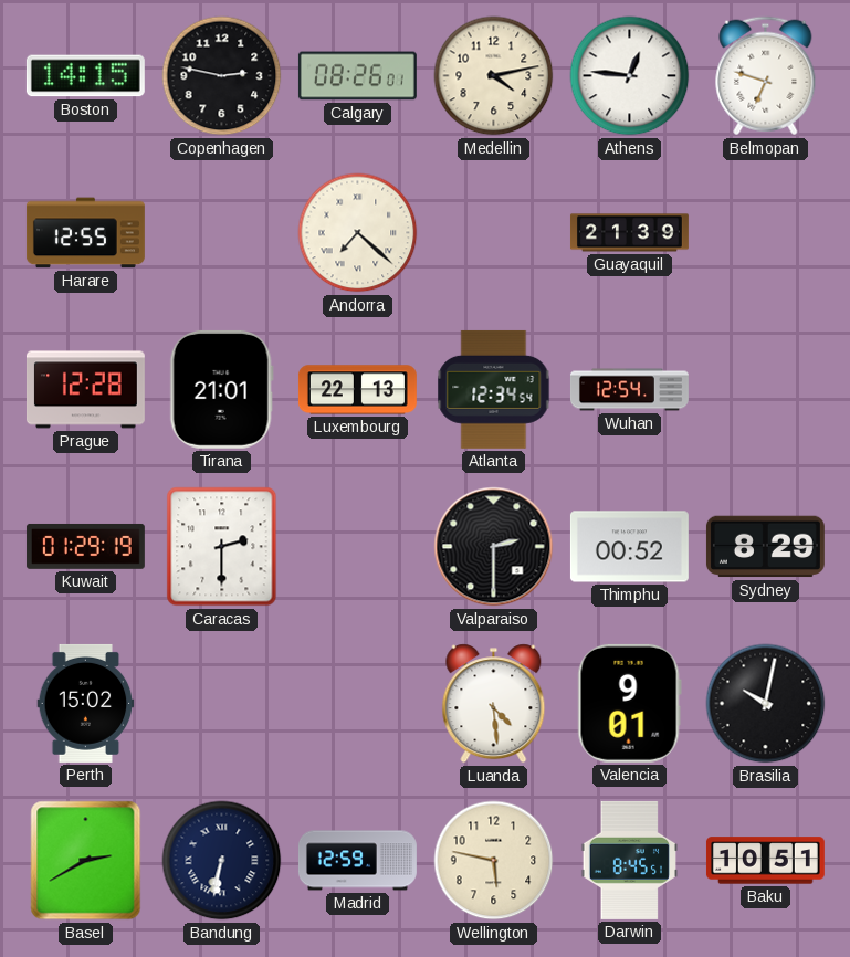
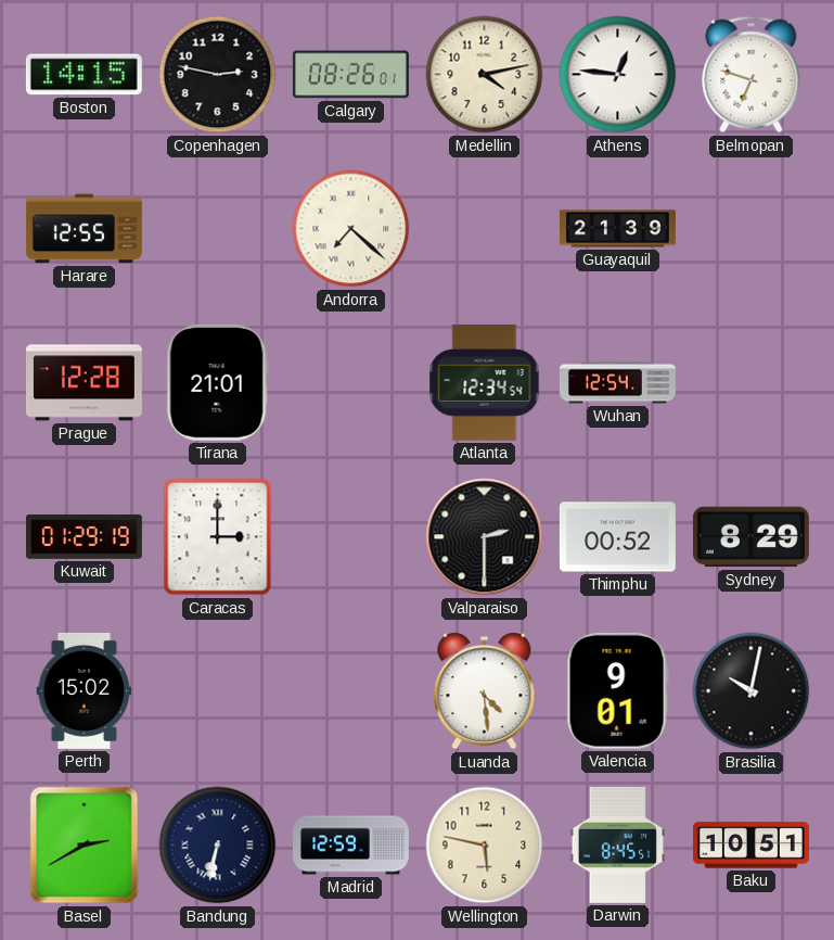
Luxembourg: 22:13 -> none
Caracas: 2:30 -> 3:00
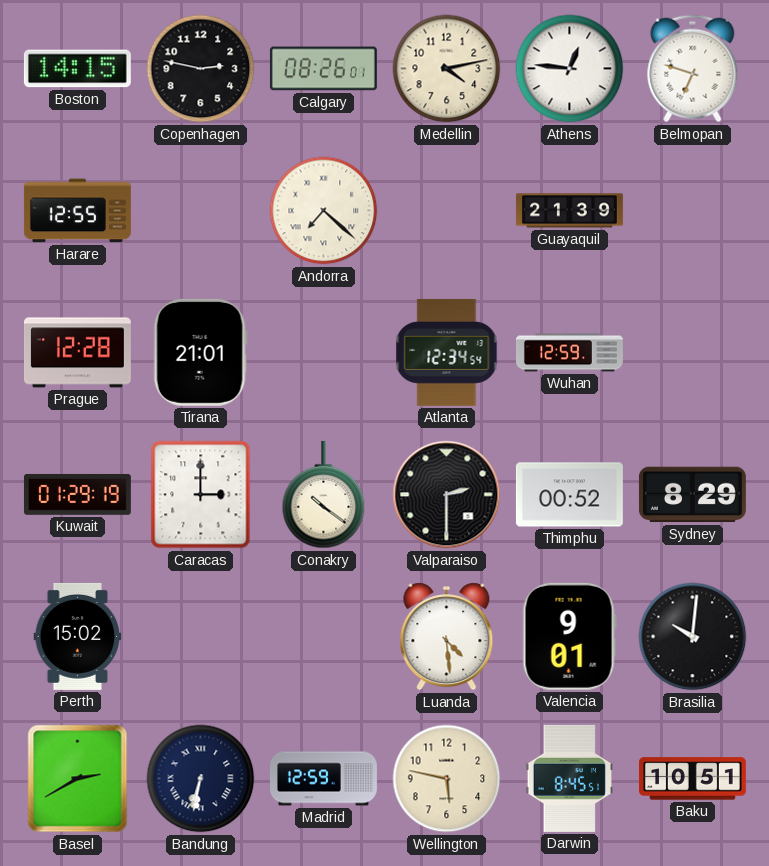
Wuhan: 12:54 -> 12:59
Conakry: none -> 10:21
Brasilia: 10:02 -> 10:01
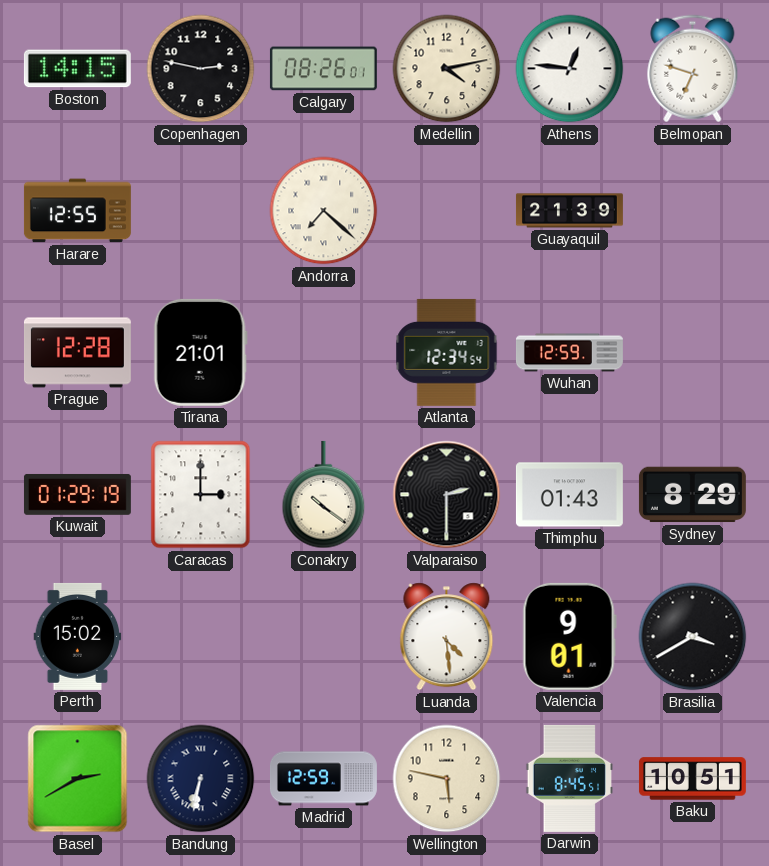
Thimphu: 00:52 -> 01:43
Brasilia: 10:01 -> 3:40
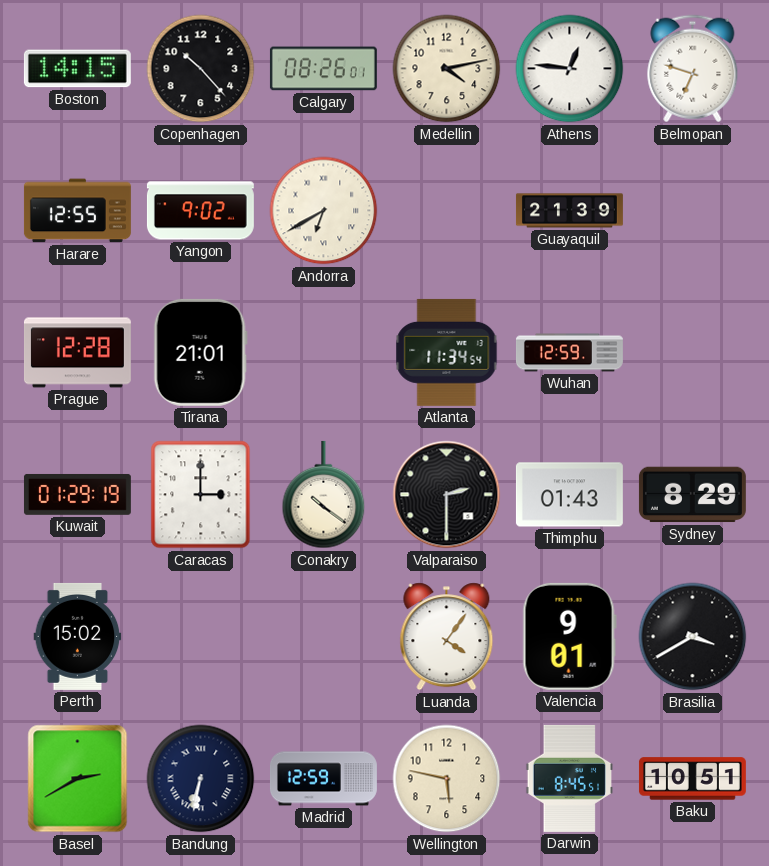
Copenhagen: 2:47 -> 10:23
Yangon: none -> 9:02
Andorra: 7:22 -> 6:40
Atlanta: 12:34 -> 11:34
Luanda: 4:29 -> 4:06
